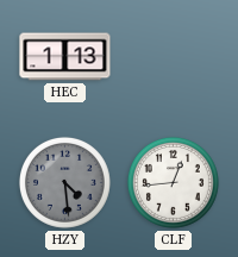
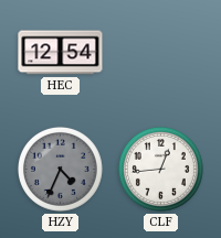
HEC: 1:13 -> 12:54
HZY: 4:29 -> 4:34
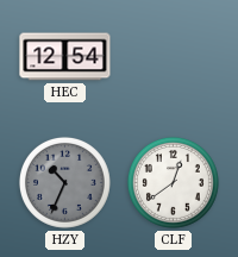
HZY: 4:34 -> 10:34
CLF: 12:44 -> 12:39
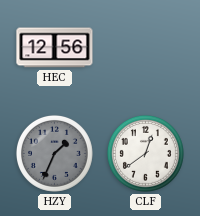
HEC: 12:54 -> 12:56
HZY: 10:34 -> 1:34
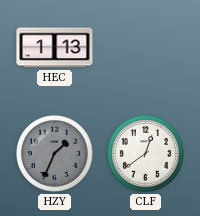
HEC: 12:56 -> 1:13
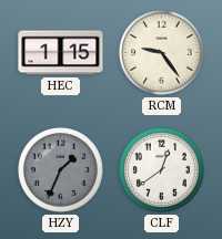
HEC: 1:13 -> 1:15
RCM: none -> 9:24
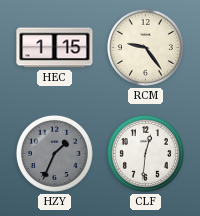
CLF: 12:39 -> 12:31
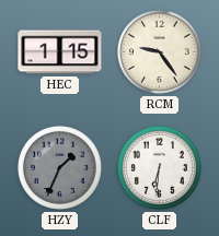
CLF: 12:31 -> 6:31
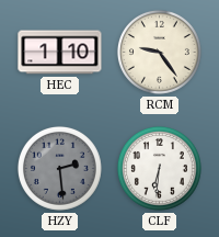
HEC: 1:15 -> 1:10
HZY: 1:34 -> 2:29
